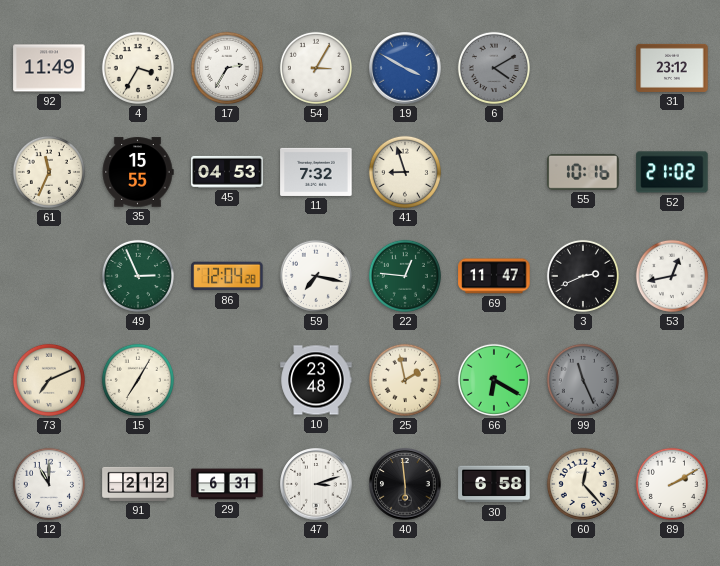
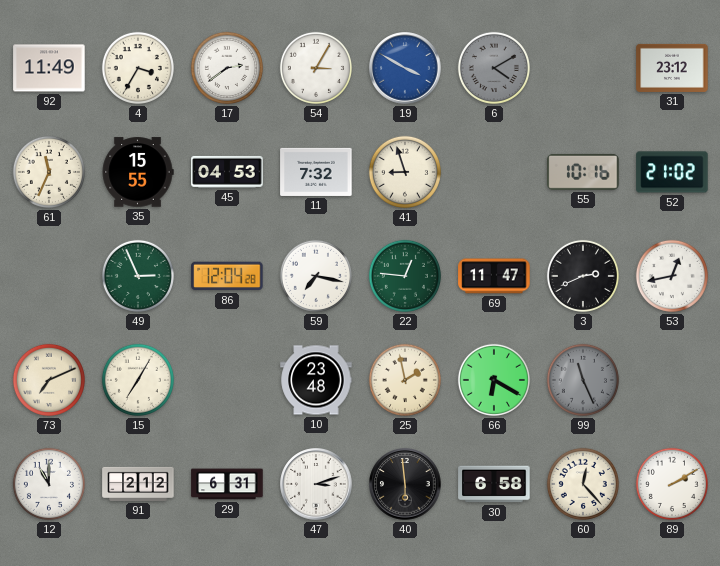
17: 2:35 -> 2:39
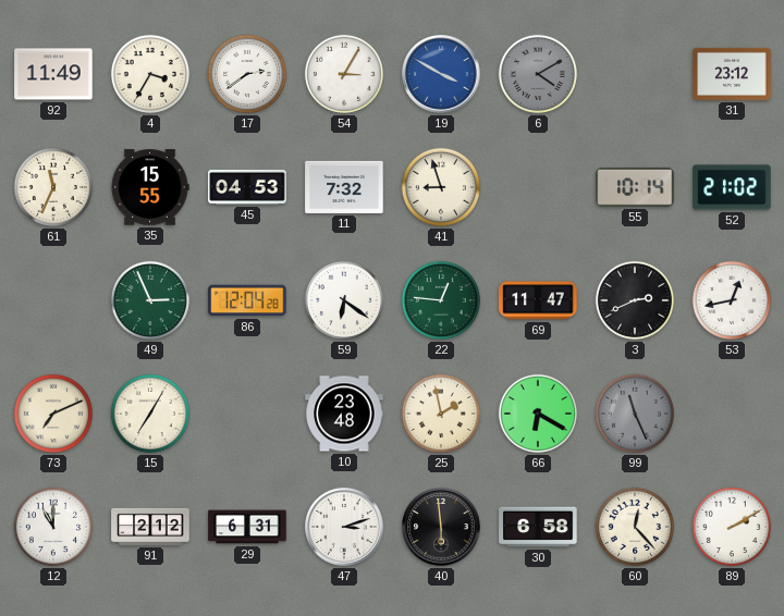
55: 10:16 -> 10:14
59: 7:17 -> 6:21
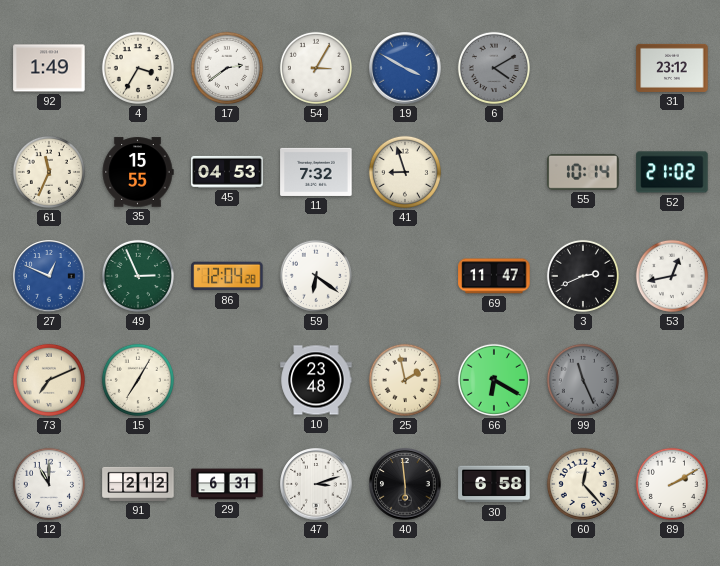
92: 11:49 -> 1:49
27: none -> 12:49
22: 12:46 -> none
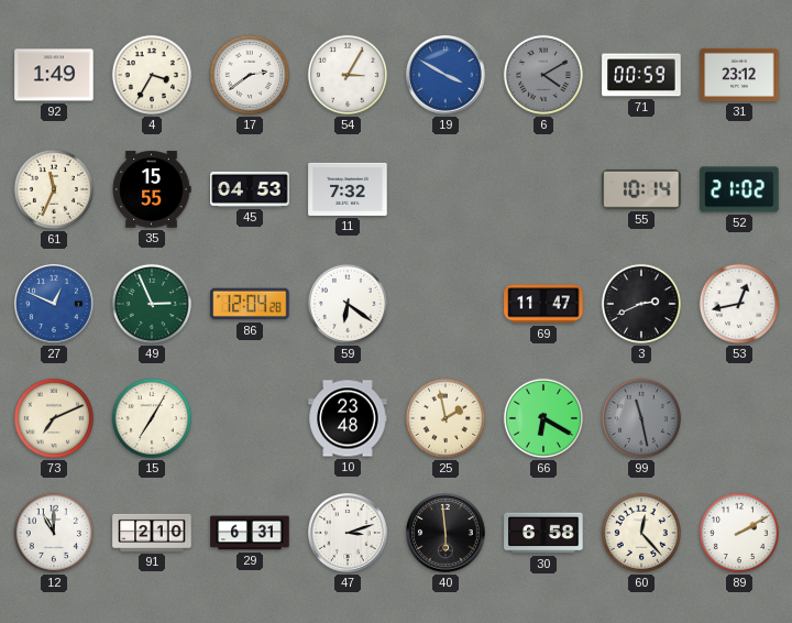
71: none -> 00:59
41: 8:57 -> none
99: 11:26 -> 11:28
91: 2:12 -> 2:10
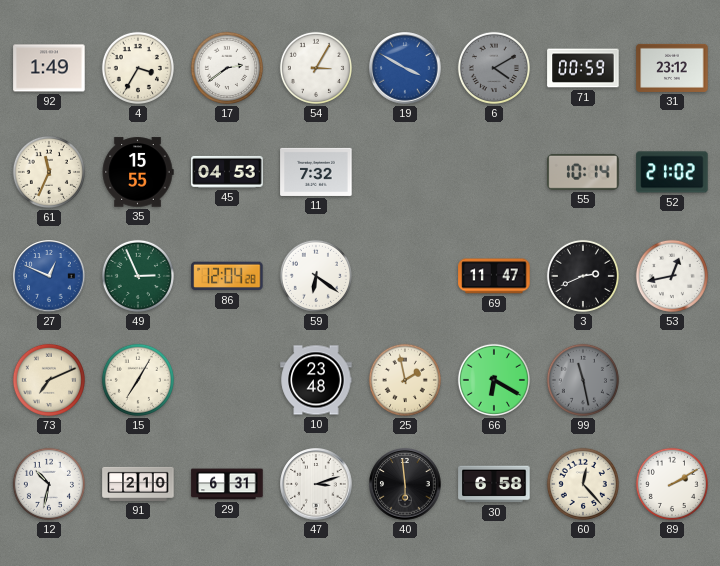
12: 11:00 -> 10:32
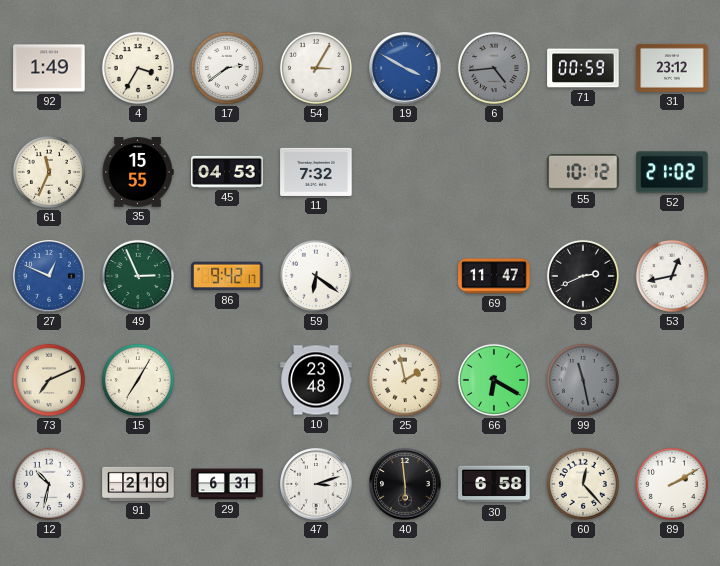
6: 4:10 -> 4:44
55: 10:14 -> 10:12
86: 12:04 -> 9:42
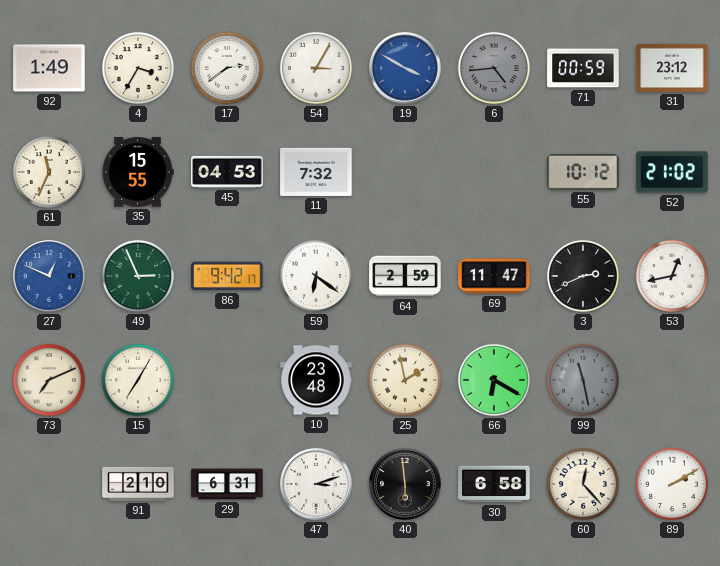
64: none -> 2:59
12: 10:32 -> none
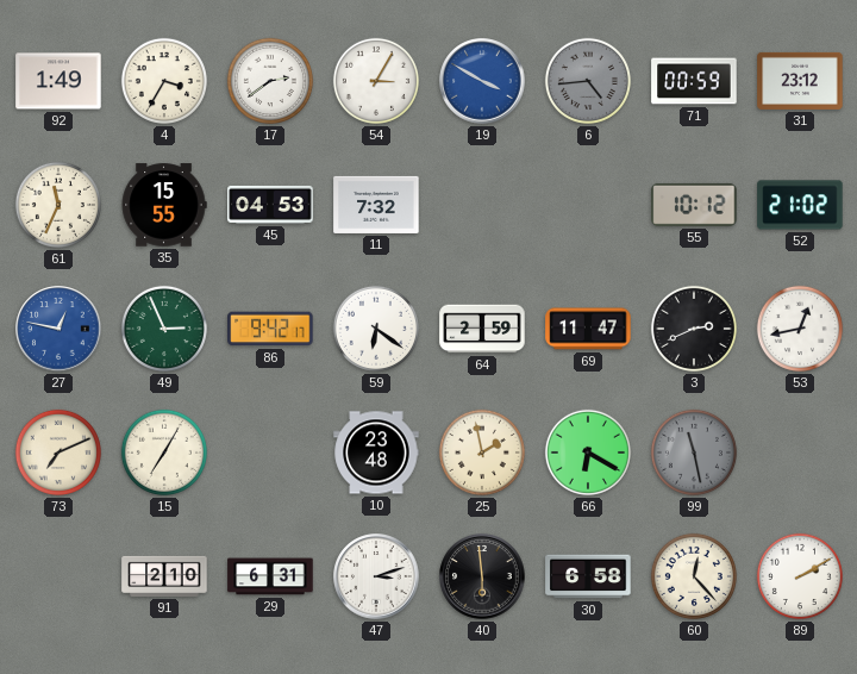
27: 12:49 -> 12:47
